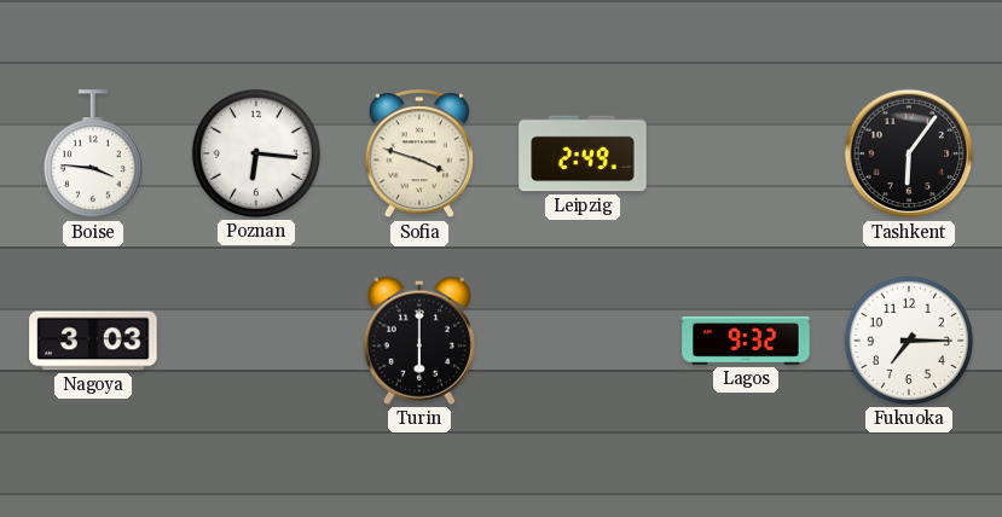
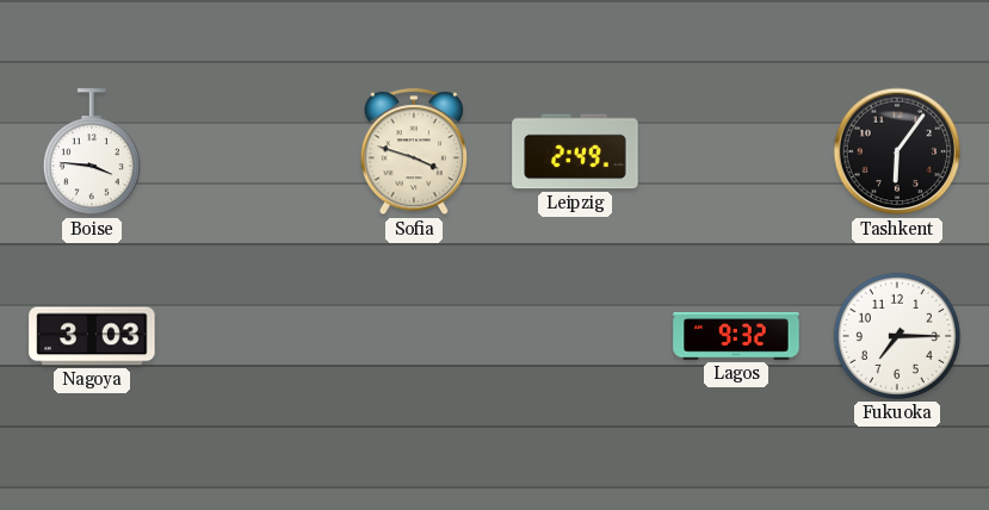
Poznan: 6:16 -> none
Turin: 6:00 -> none
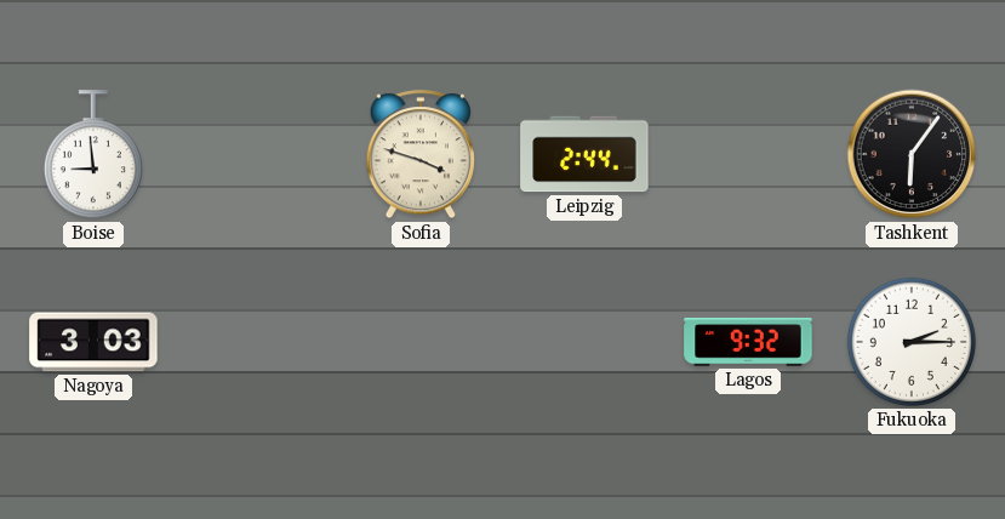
Boise: 3:46 -> 8:59
Leipzig: 2:49 -> 2:44
Fukuoka: 7:15 -> 2:15
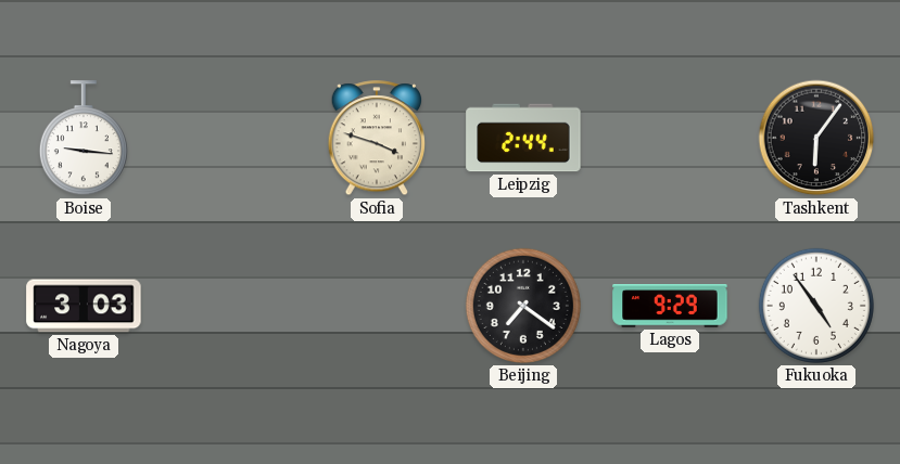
Boise: 8:59 -> 9:16
Beijing: none -> 7:21
Lagos: 9:32 -> 9:29
Fukuoka: 2:15 -> 4:54
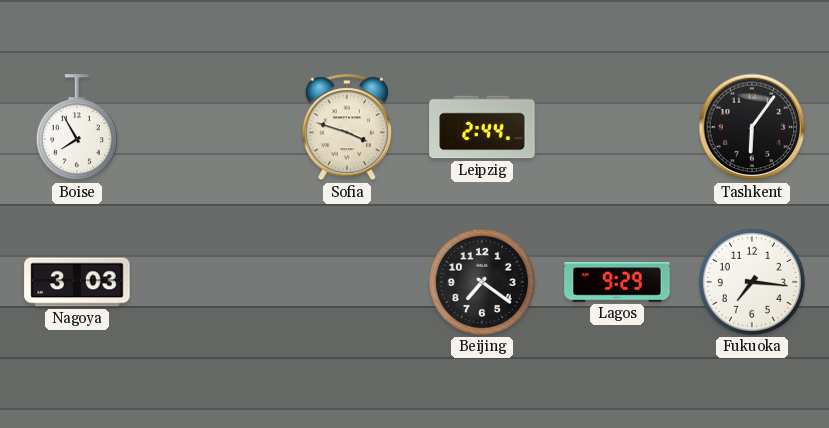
Boise: 9:16 -> 7:55
Fukuoka: 4:54 -> 7:16
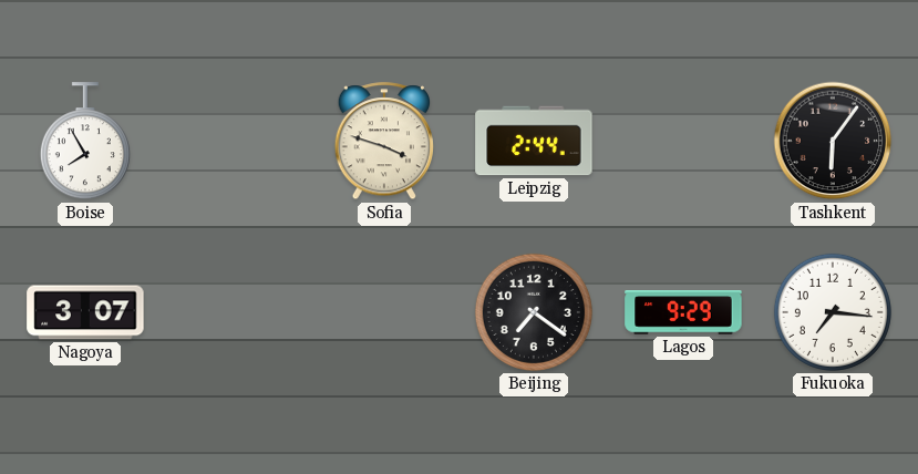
Nagoya: 3:03 -> 3:07
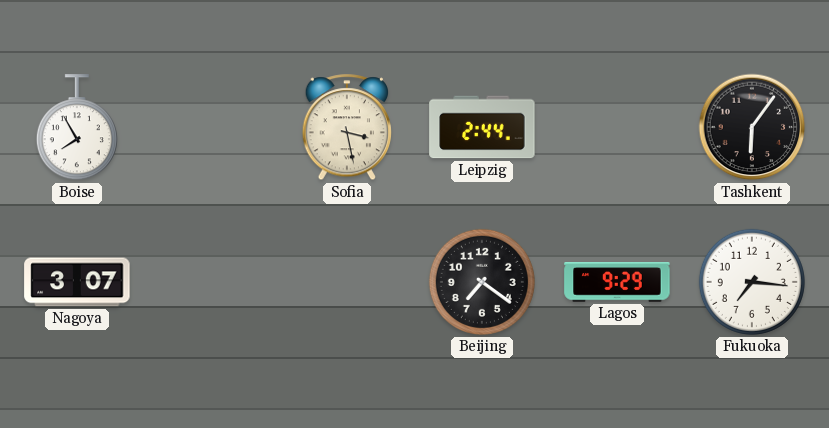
Sofia: 3:48 -> 3:28
